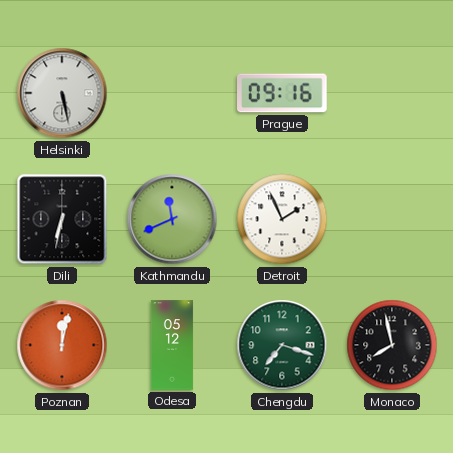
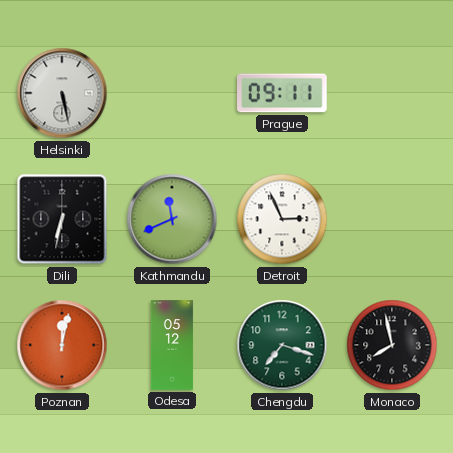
Prague: 09:16 -> 09:11
Detroit: 1:56 -> 2:56
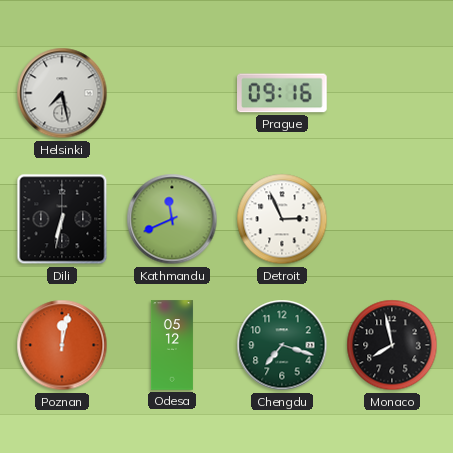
Helsinki: 5:28 -> 7:28
Prague: 09:11 -> 09:16
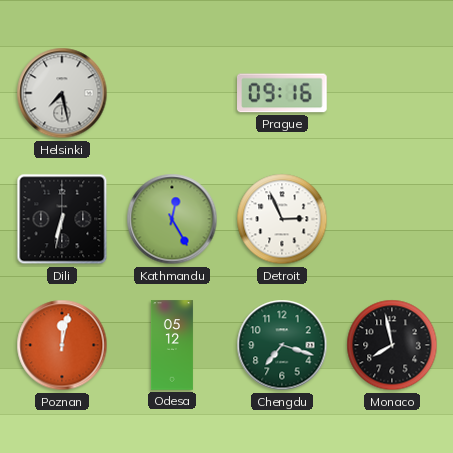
Kathmandu: 11:41 -> 12:25
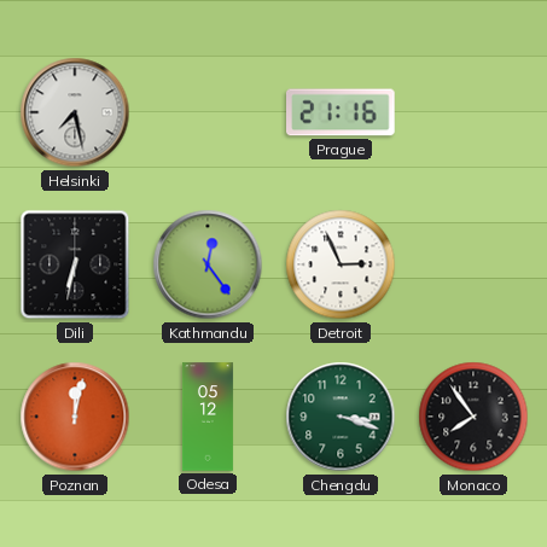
Prague: 09:16 -> 21:16
Kathmandu: 12:25 -> 12:24
Chengdu: 7:18 -> 3:18
Monaco: 7:58 -> 7:54
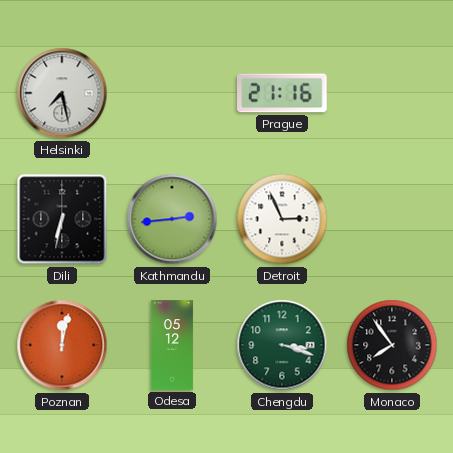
Kathmandu: 12:24 -> 2:44
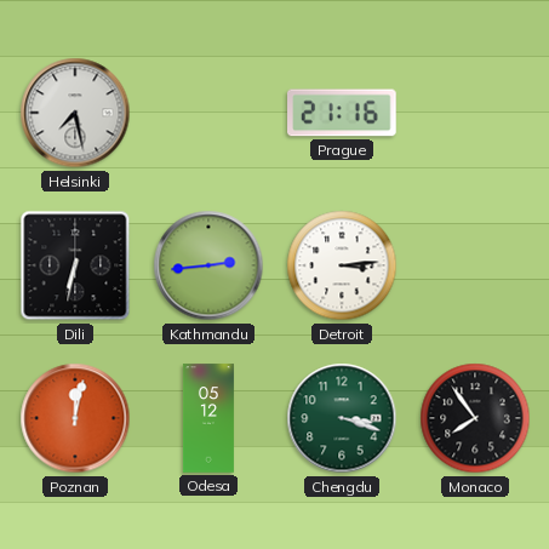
Detroit: 2:56 -> 3:14
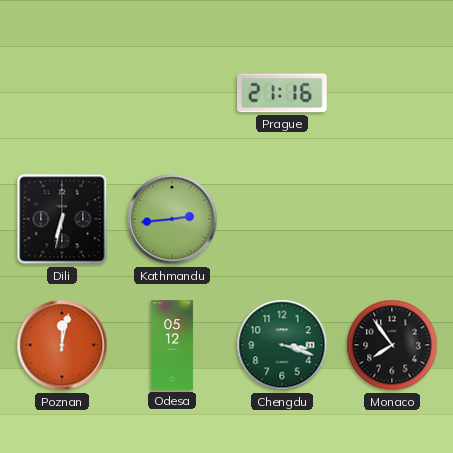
Helsinki: 7:28 -> none
Detroit: 3:14 -> none
